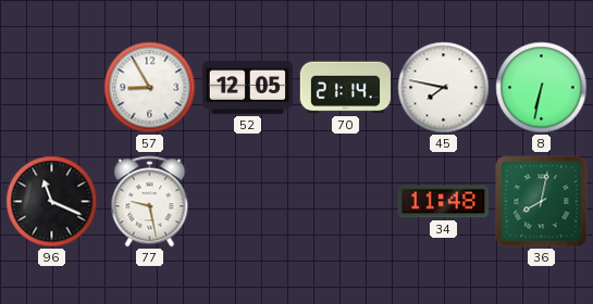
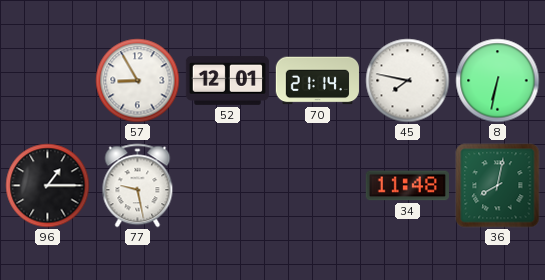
52: 12:05 -> 12:01
96: 11:19 -> 1:15
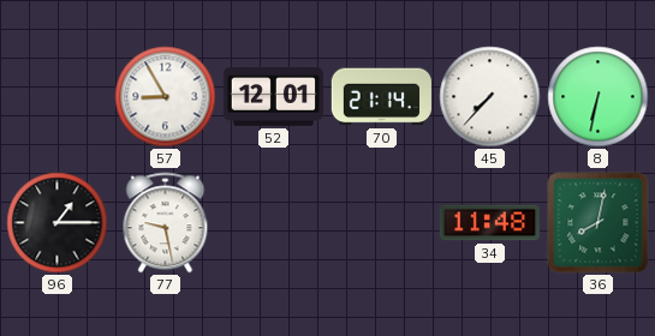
45: 7:47 -> 7:37
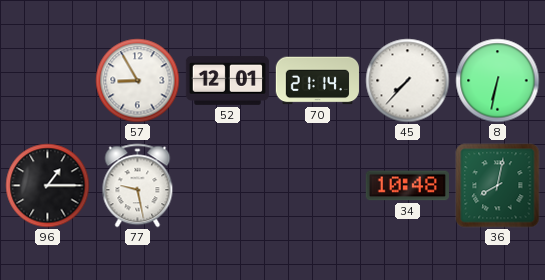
34: 11:48 -> 10:48
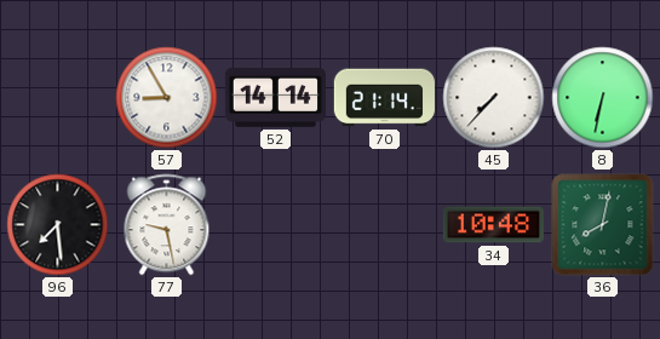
52: 12:01 -> 14:14
96: 1:15 -> 7:29
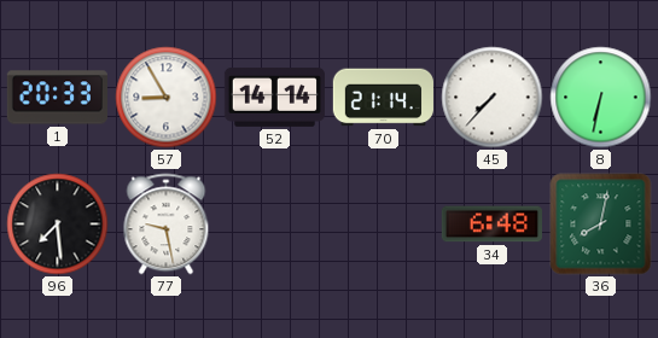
1: none -> 20:33
34: 10:48 -> 6:48
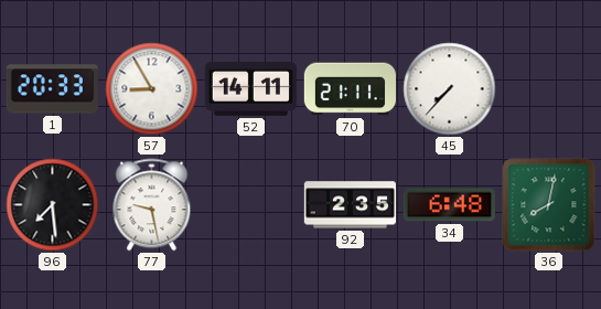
52: 14:14 -> 14:11
70: 21:14 -> 21:11
8: 6:32 -> none
92: none -> 2:35
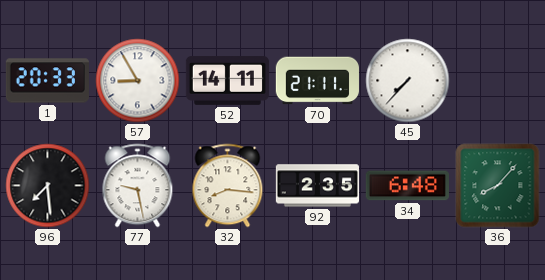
32: none -> 8:16
36: 8:02 -> 8:07
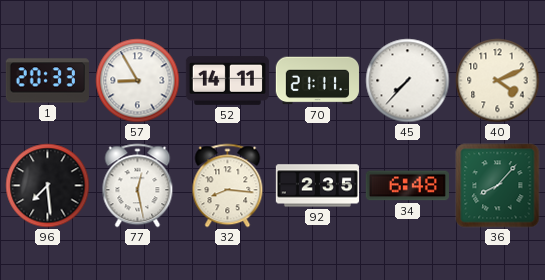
40: none -> 4:11
77: 9:28 -> 12:28
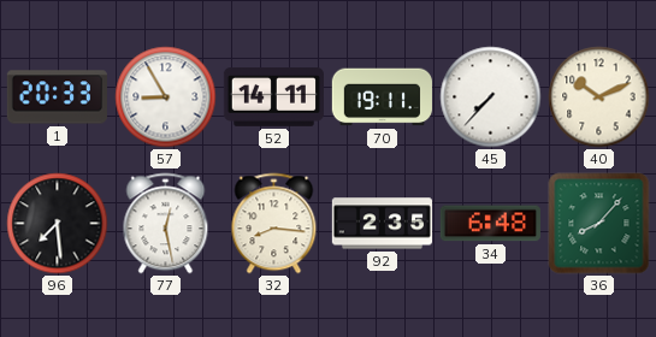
70: 21:11 -> 19:11
40: 4:11 -> 10:11
